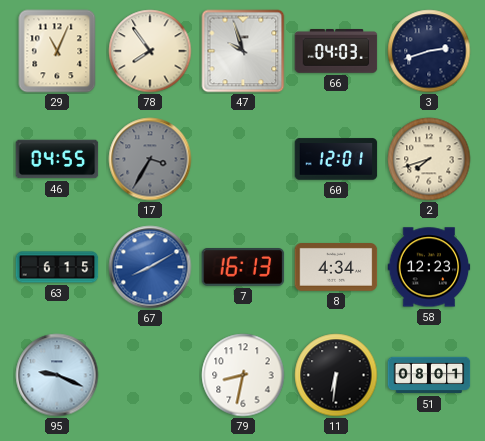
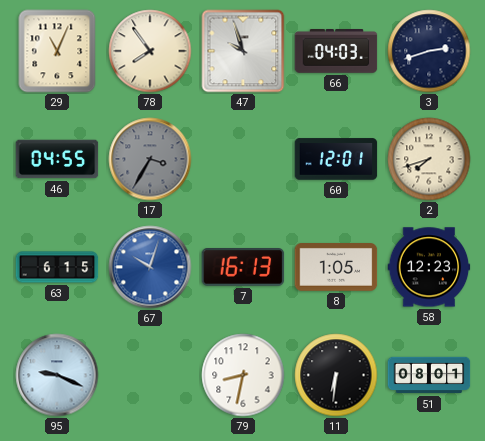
67: 8:10 -> 10:03
8: 4:34 -> 1:05
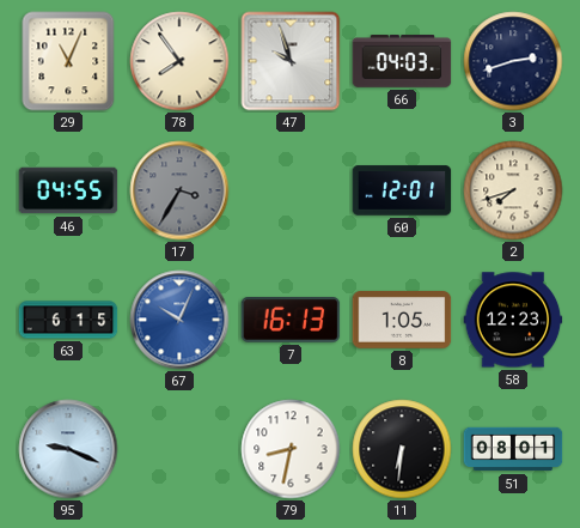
67: 10:03 -> 10:04
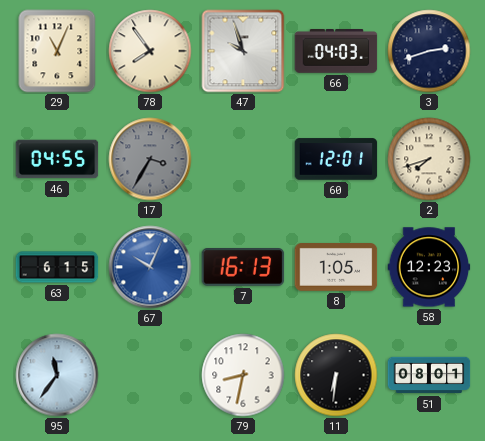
95: 9:19 -> 11:36
